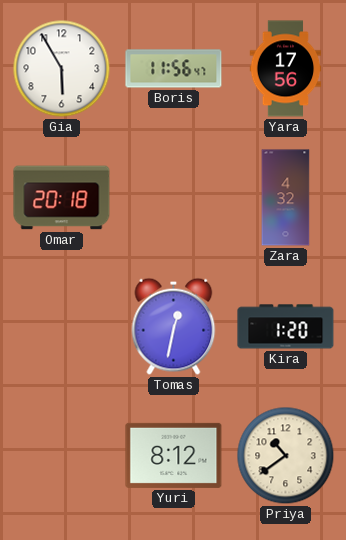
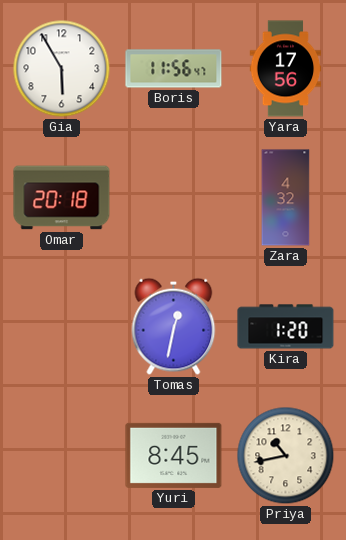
Yuri: 8:12 -> 8:45
Priya: 10:39 -> 10:43
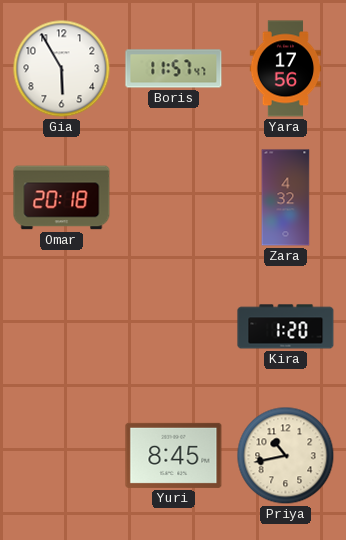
Boris: 11:56 -> 11:57
Tomas: 12:32 -> none
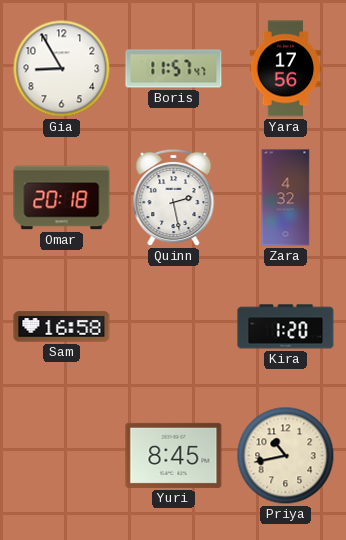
Gia: 5:55 -> 8:55
Quinn: none -> 2:28
Sam: none -> 16:58
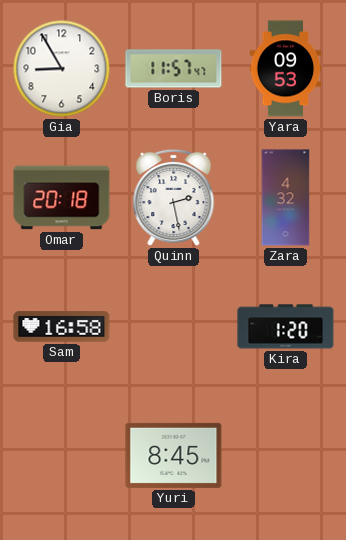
Yara: 17:56 -> 09:53
Priya: 10:43 -> none
